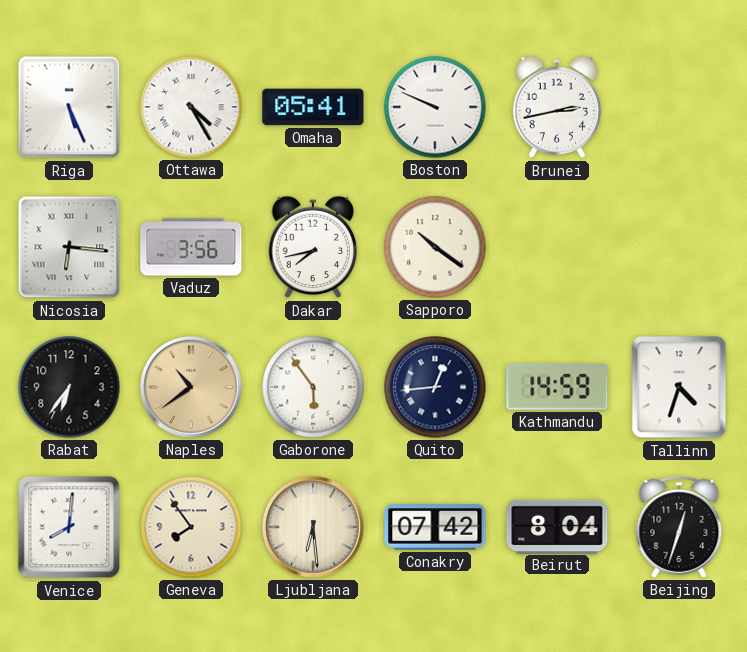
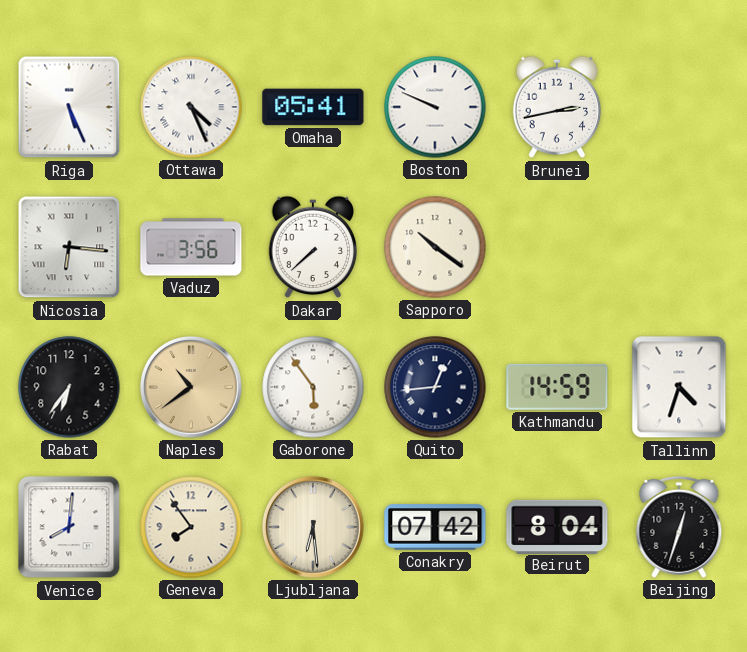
Ottawa: 4:25 -> 4:26
Dakar: 7:43 -> 7:38
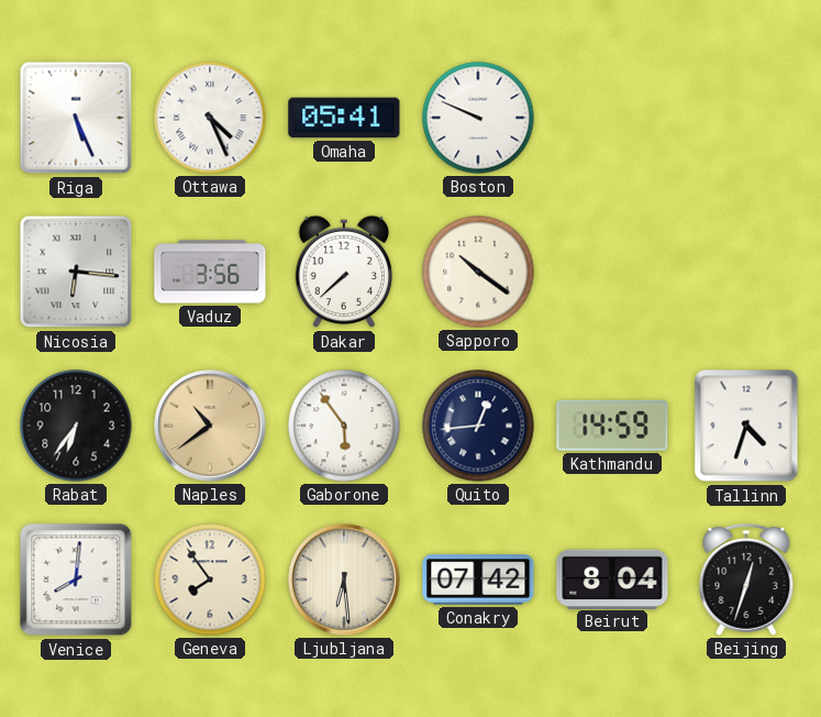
Brunei: 2:43 -> none
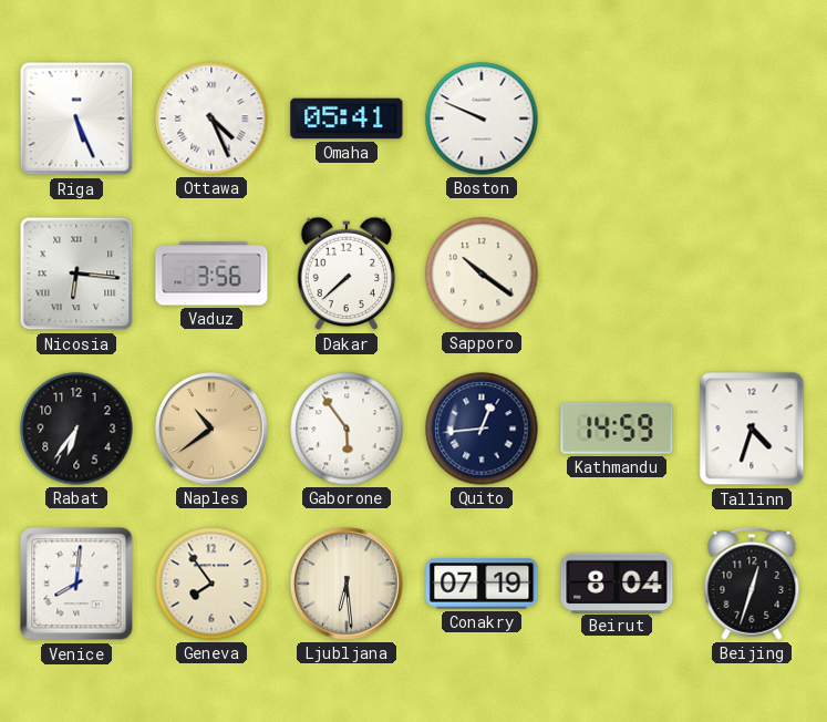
Conakry: 07:42 -> 07:19
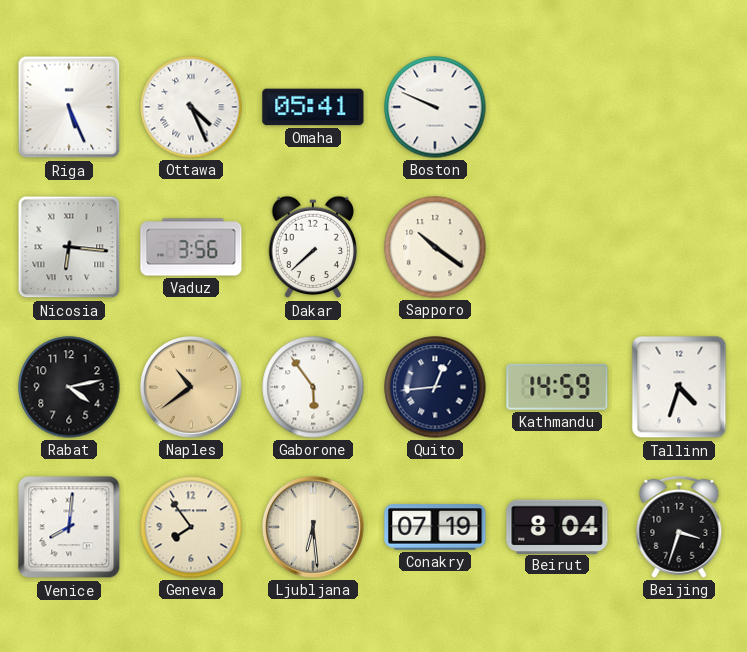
Rabat: 6:36 -> 4:13
Beijing: 12:33 -> 3:33
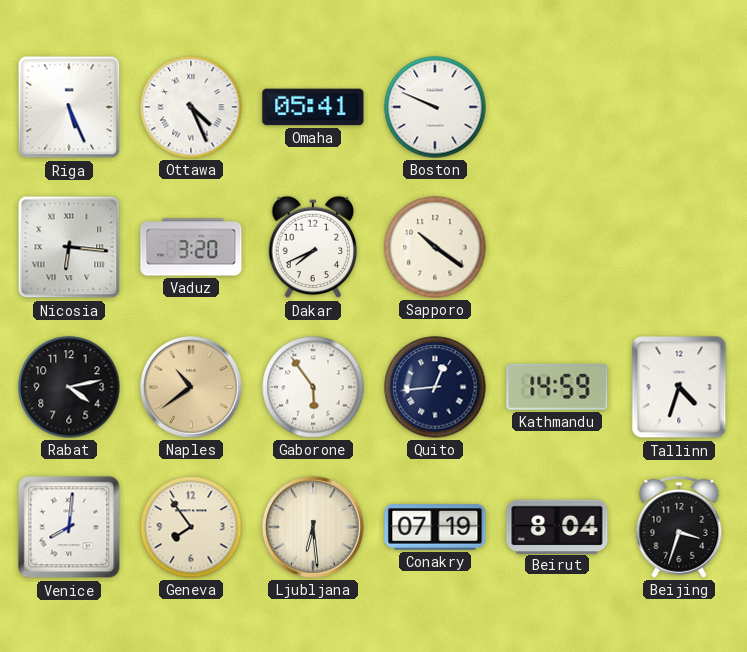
Vaduz: 3:56 -> 3:20
Dakar: 7:38 -> 7:41
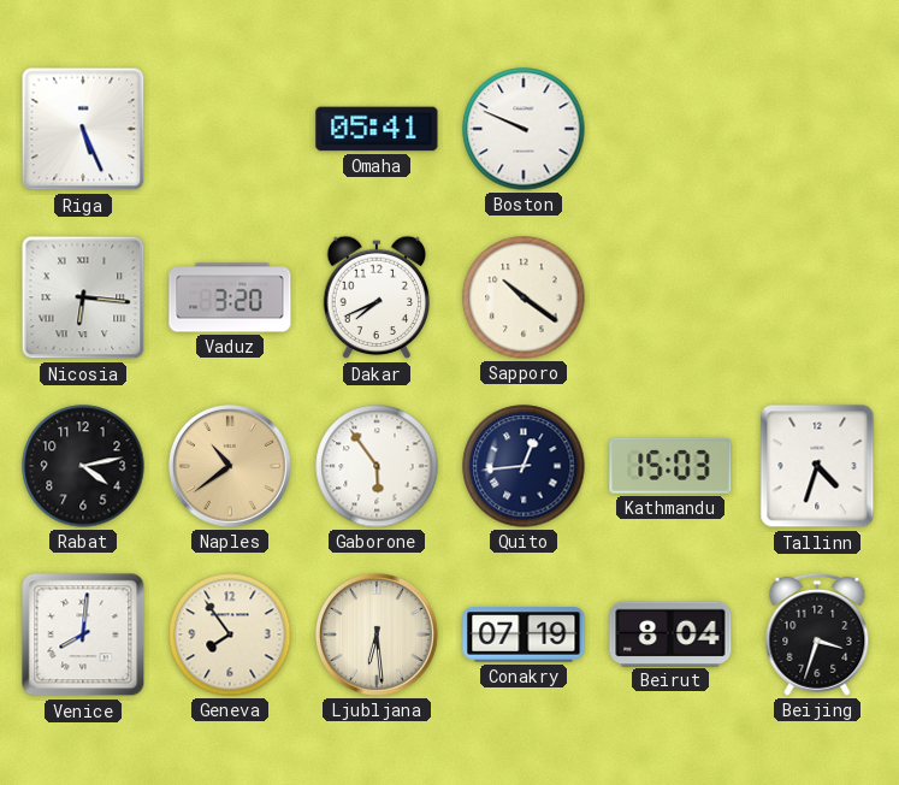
Ottawa: 4:26 -> none
Kathmandu: 14:59 -> 15:03
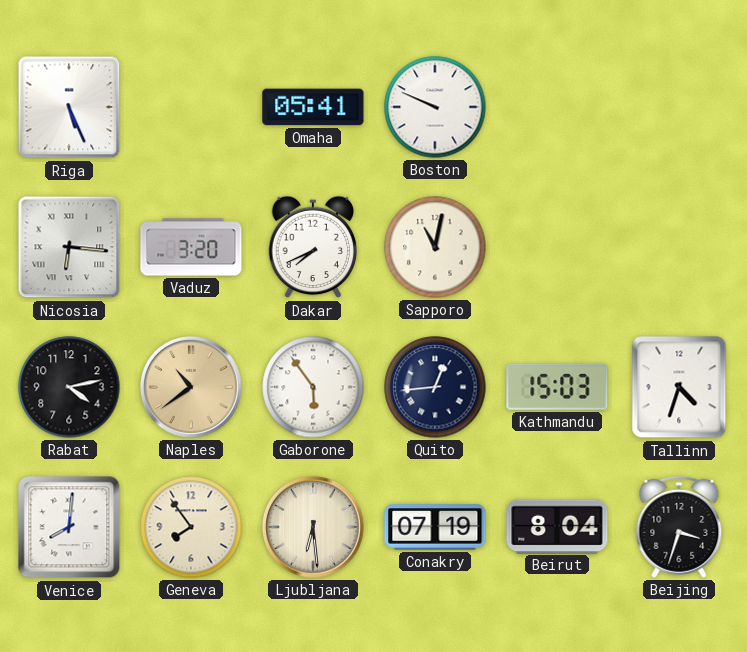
Sapporo: 10:21 -> 11:02
